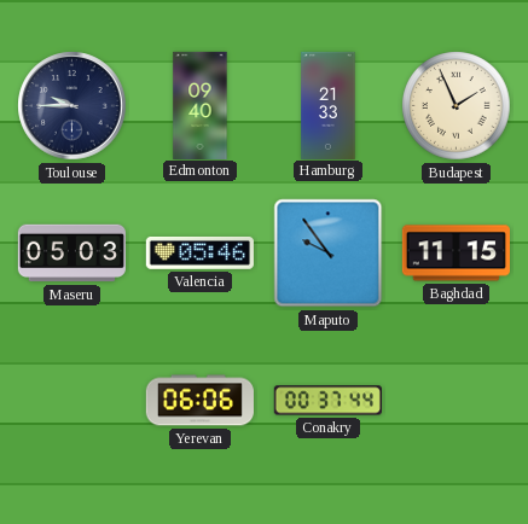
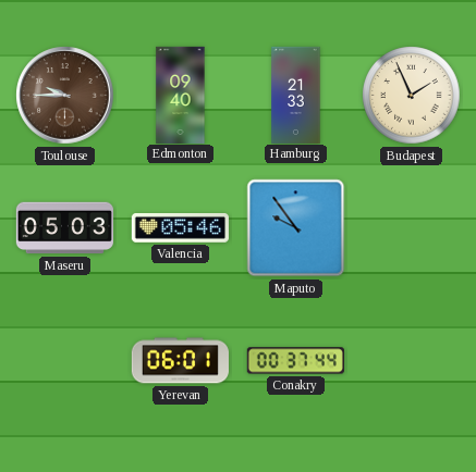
Toulouse dial: navy -> brown
Baghdad: 11:15 -> none
Yerevan: 06:06 -> 06:01
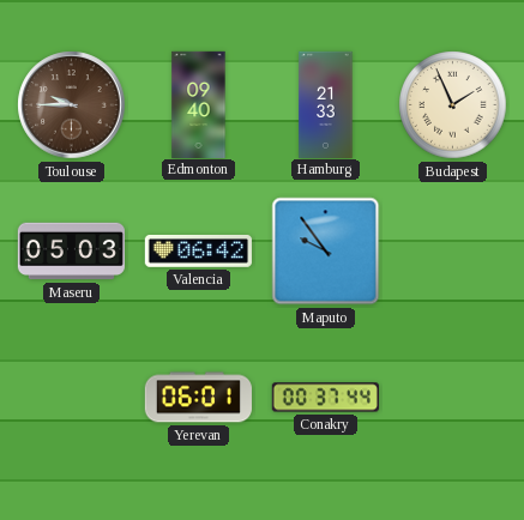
Valencia: 05:46 -> 06:42
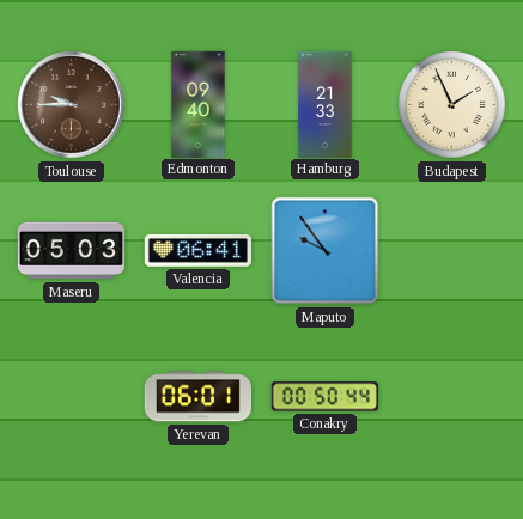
Valencia: 06:42 -> 06:41
Conakry: 00:37 -> 00:50
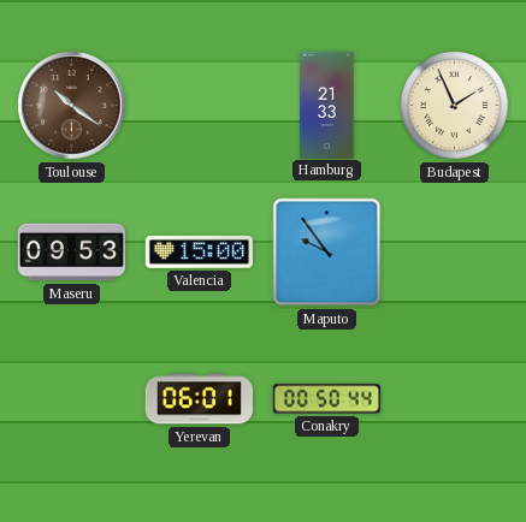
Toulouse: 9:45 -> 10:21
Edmonton: 09:40 -> none
Maseru: 05:03 -> 09:53
Valencia: 06:41 -> 15:00
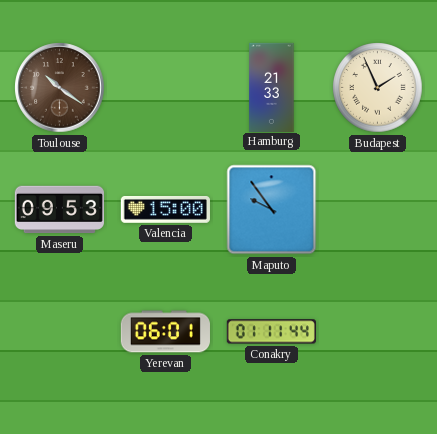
Conakry: 00:50 -> 01:11
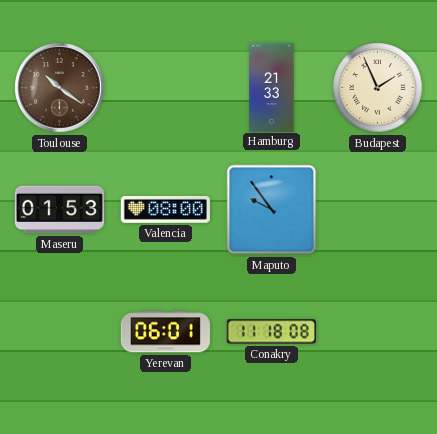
Maseru: 09:53 -> 01:53
Valencia: 15:00 -> 08:00
Conakry: 01:11 -> 11:18
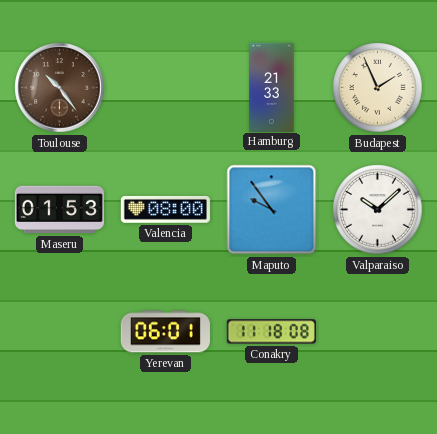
Toulouse: 10:21 -> 10:24
Valparaiso: none -> 10:08
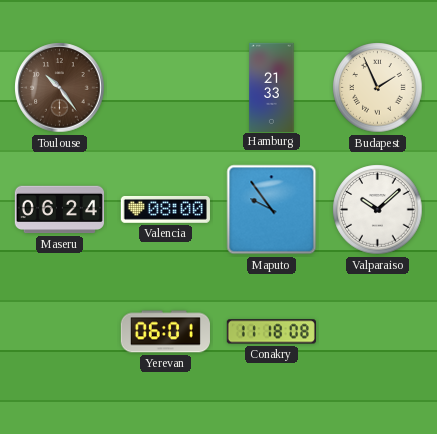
Maseru: 01:53 -> 06:24
